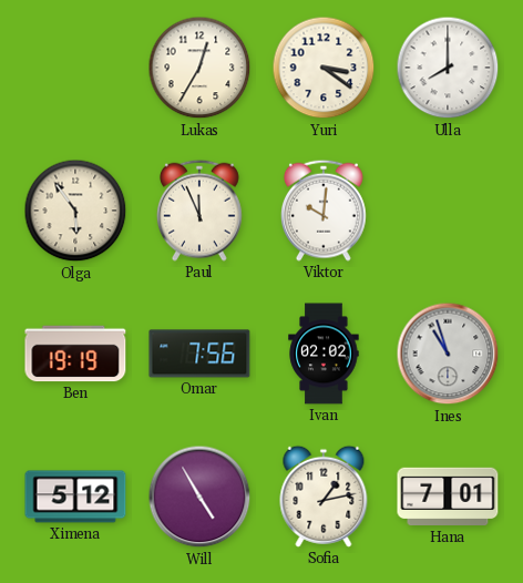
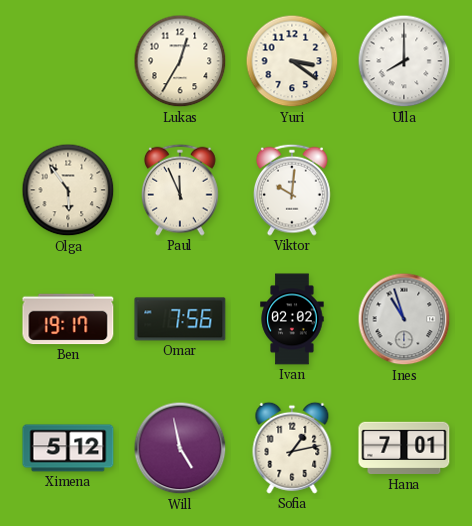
Ben: 19:19 -> 19:17
Will: 4:55 -> 4:58
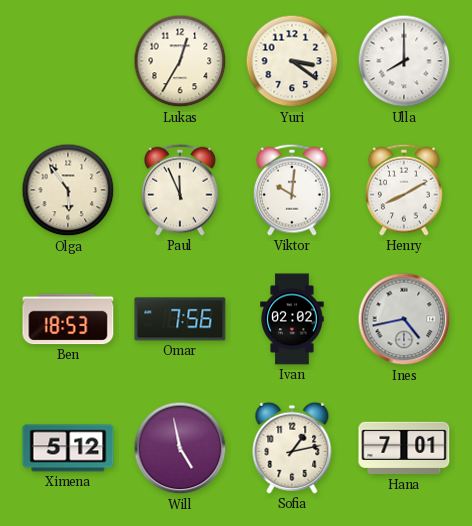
Henry: none -> 8:10
Ben: 19:17 -> 18:53
Ines: 10:57 -> 4:43
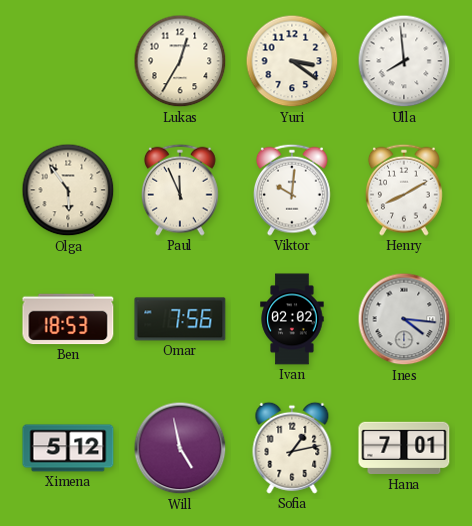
Ulla: 8:00 -> 7:59
Ines: 4:43 -> 4:16
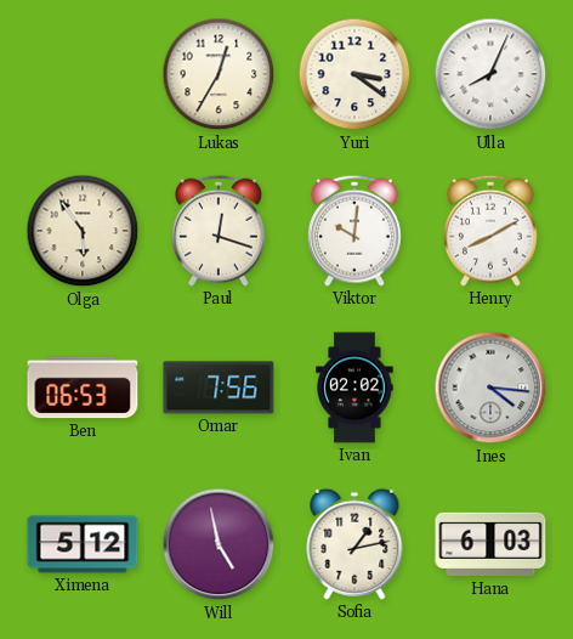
Ulla: 7:59 -> 8:04
Paul: 11:56 -> 12:18
Ben: 18:53 -> 06:53
Hana: 7:01 -> 6:03
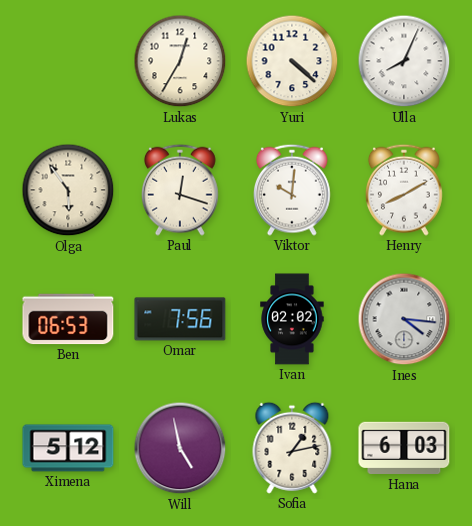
Yuri: 3:21 -> 4:22
